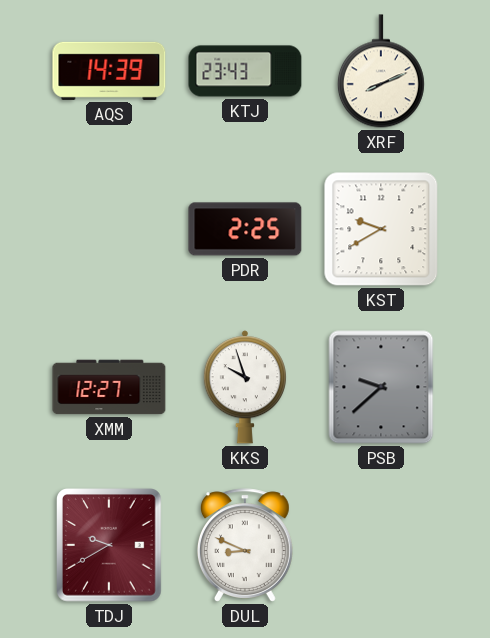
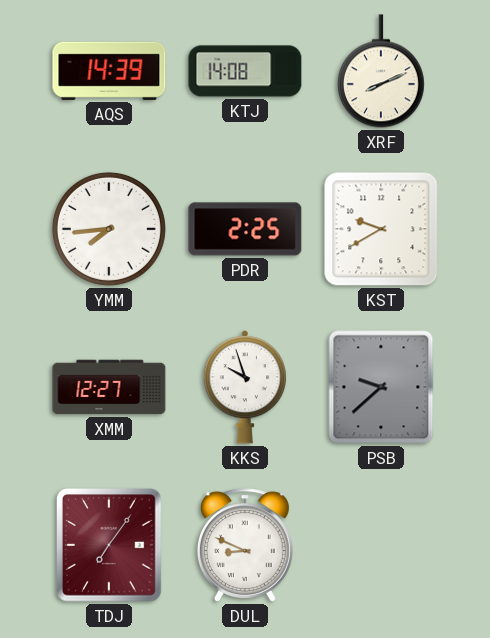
KTJ: 23:43 -> 14:08
YMM: none -> 7:44
TDJ: 9:40 -> 7:06
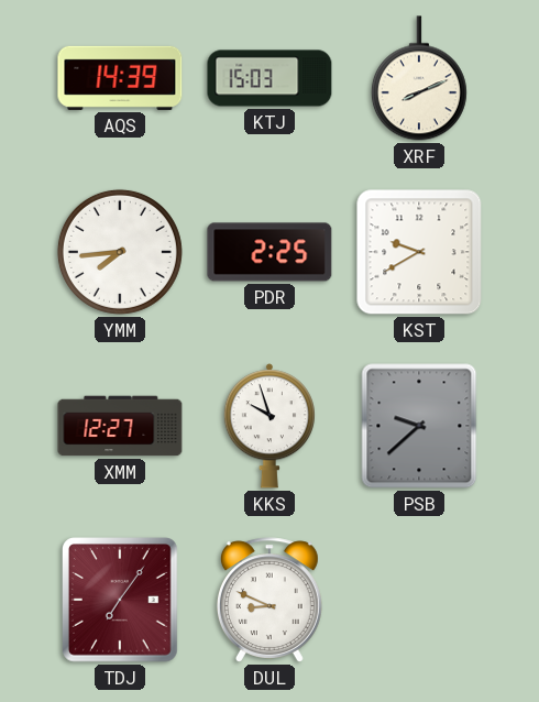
KTJ: 14:08 -> 15:03
